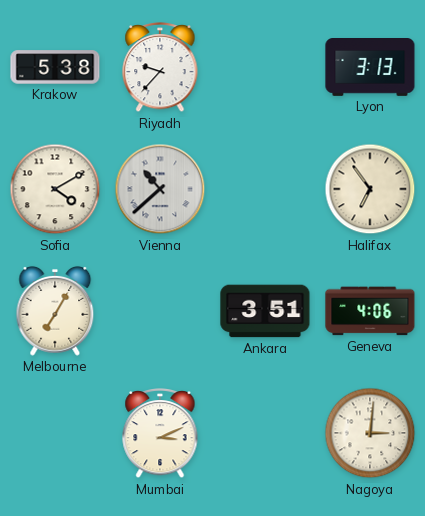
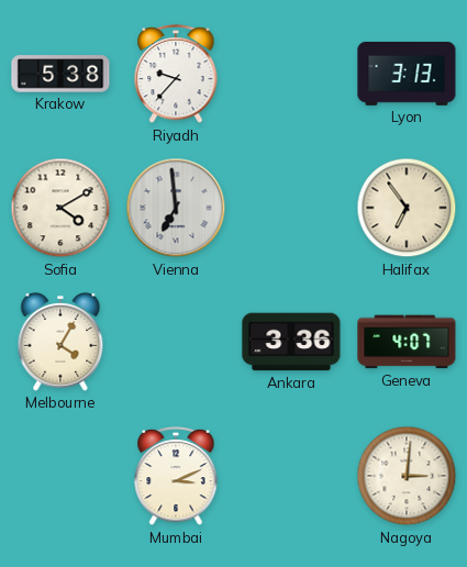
Vienna: 10:38 -> 6:59
Melbourne: 7:05 -> 4:05
Ankara: 3:51 -> 3:36
Geneva: 4:06 -> 4:07
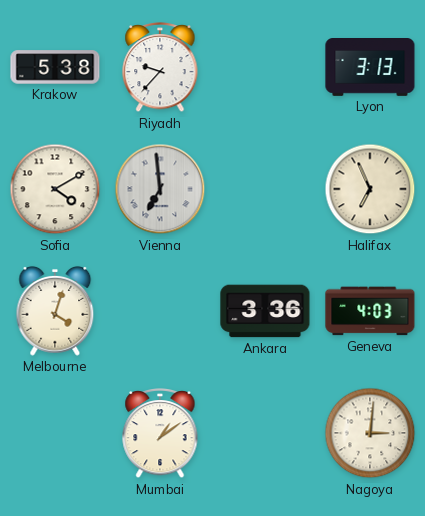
Halifax: 6:54 -> 6:56
Melbourne: 4:05 -> 4:03
Geneva: 4:07 -> 4:03
Mumbai: 3:11 -> 1:09
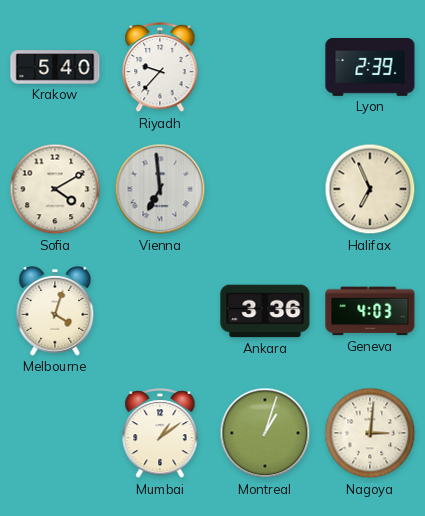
Krakow: 5:38 -> 5:40
Lyon: 3:13 -> 2:39
Montreal: none -> 1:03
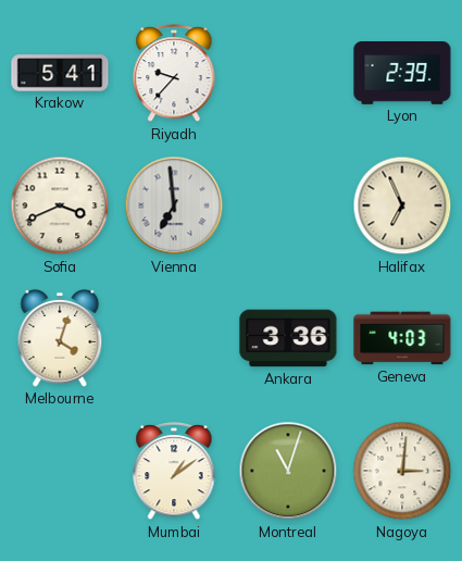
Krakow: 5:40 -> 5:41
Sofia: 4:10 -> 3:41
Montreal: 1:03 -> 11:03
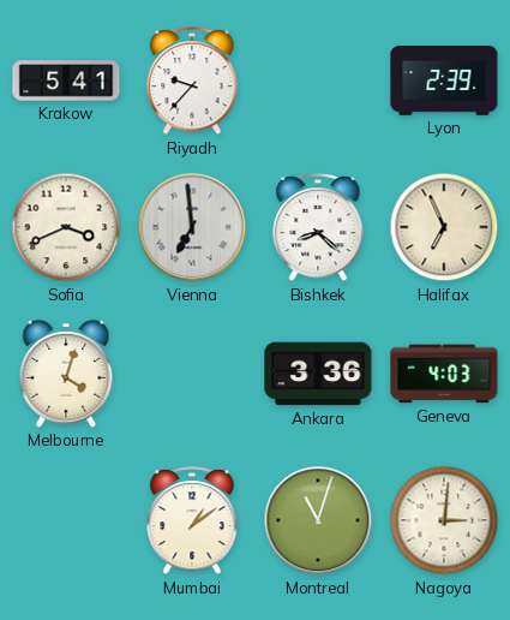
Bishkek: none -> 8:22
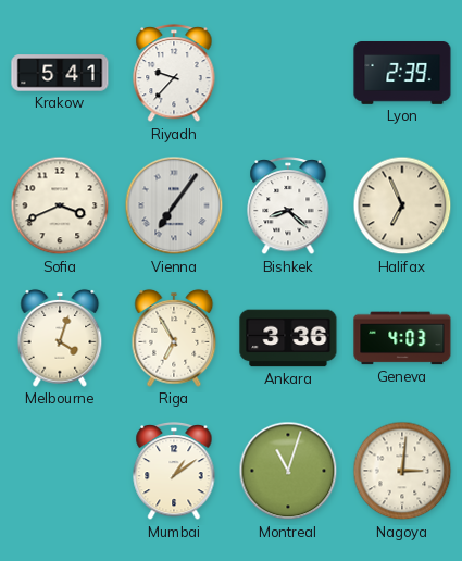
Vienna: 6:59 -> 7:06
Riga: none -> 6:55
